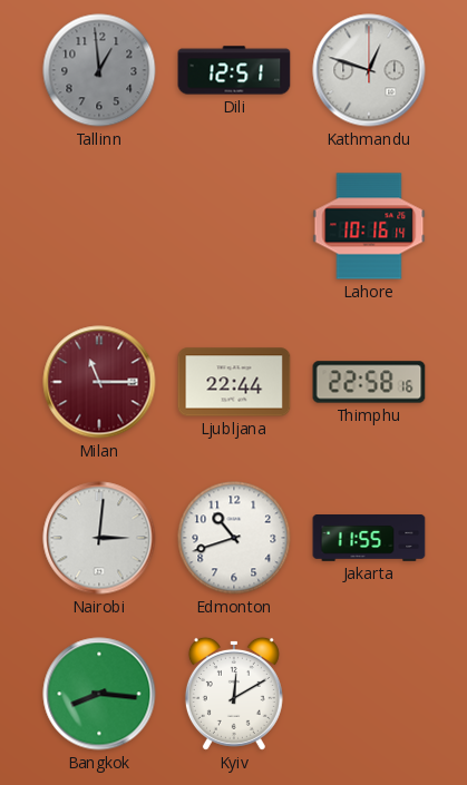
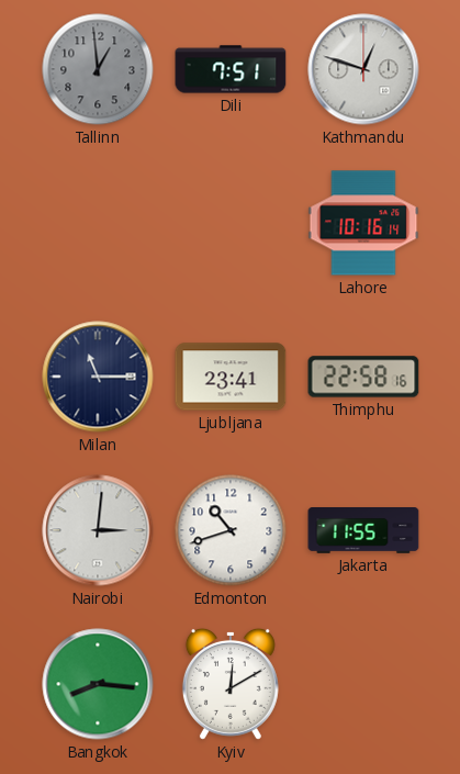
Dili: 12:51 -> 7:51
Milan dial: burgundy -> navy
Ljubljana: 22:44 -> 23:41
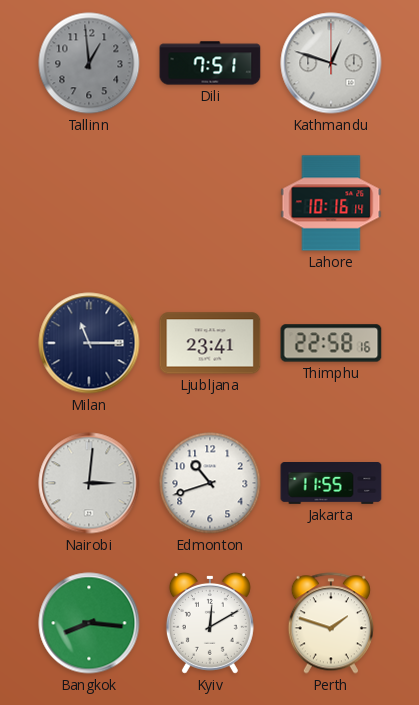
Perth: none -> 1:48
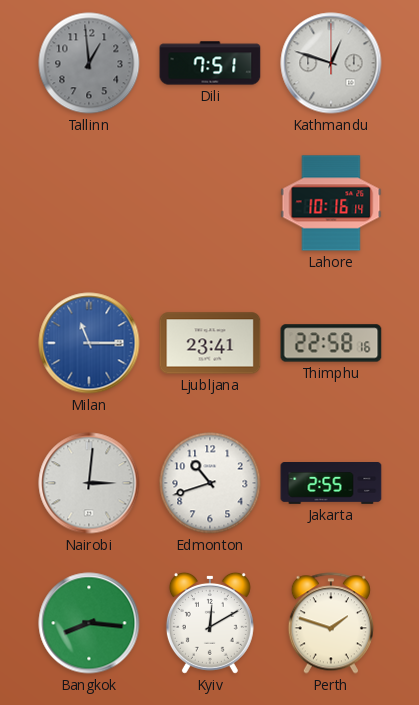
Milan dial: navy -> blue
Jakarta: 11:55 -> 2:55
